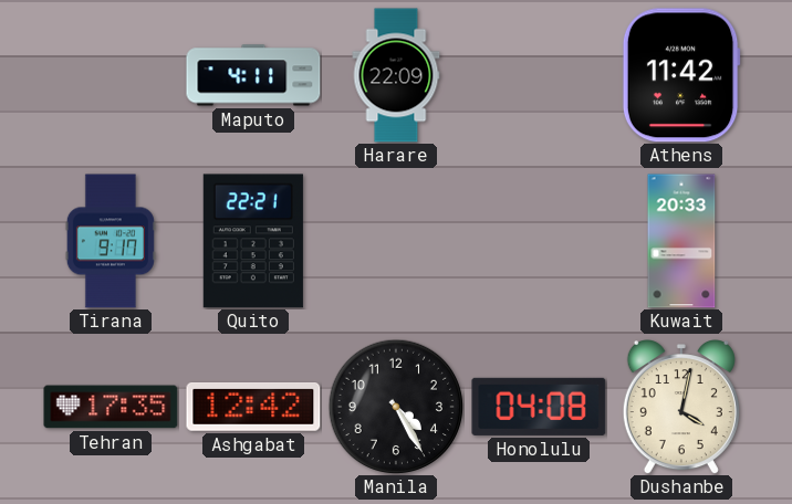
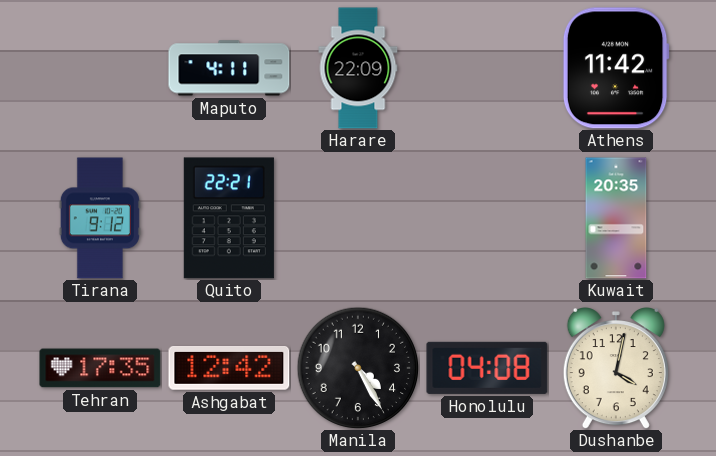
Tirana: 9:17 -> 9:12
Kuwait: 20:33 -> 20:35
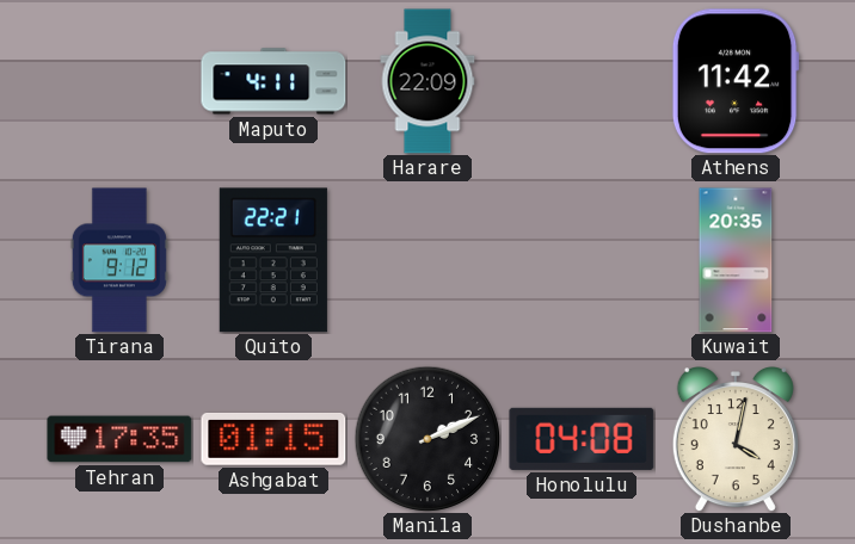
Ashgabat: 12:42 -> 01:15
Manila: 4:25 -> 2:11
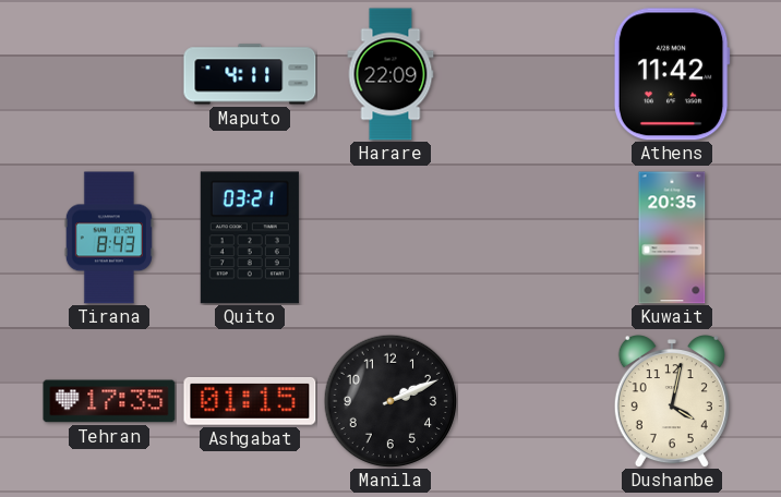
Tirana: 9:12 -> 8:43
Quito: 22:21 -> 03:21
Honolulu: 04:08 -> none
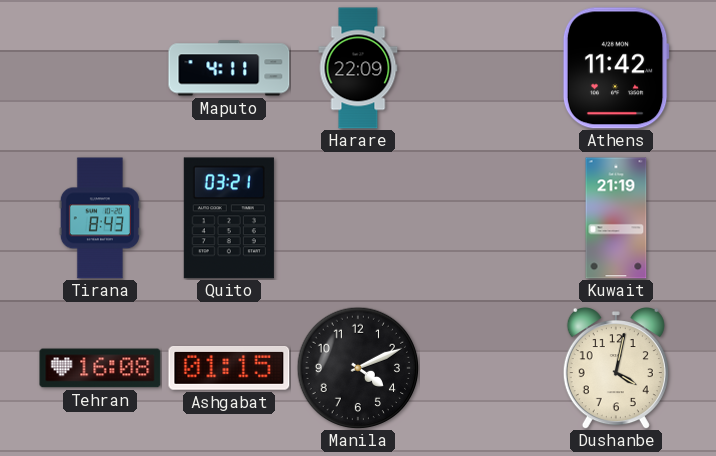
Kuwait: 20:35 -> 21:19
Tehran: 17:35 -> 16:08
Manila: 2:11 -> 4:11
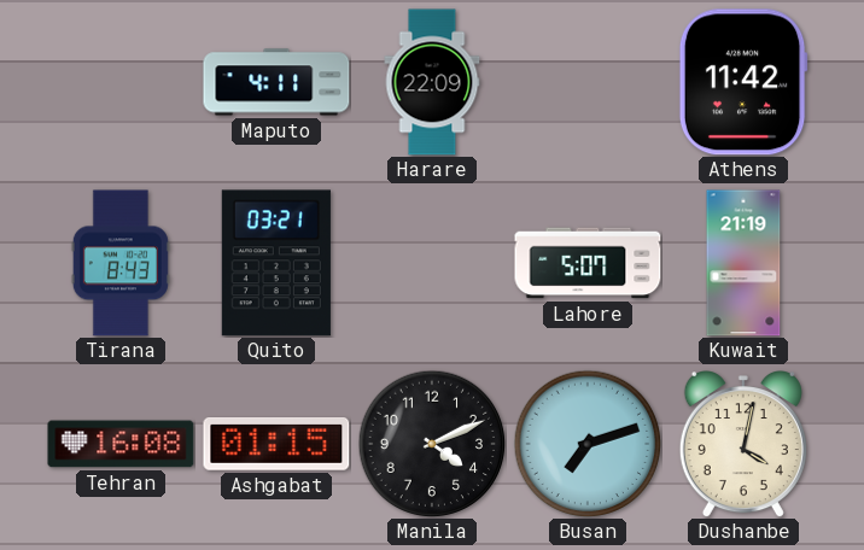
Lahore: none -> 5:07
Busan: none -> 7:12
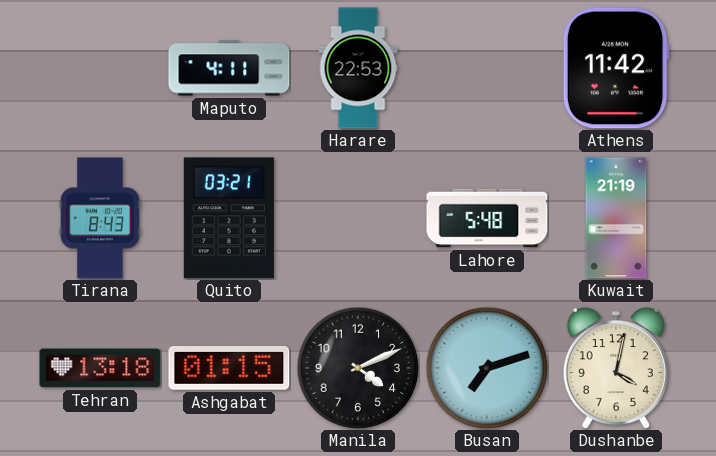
Harare: 22:09 -> 22:53
Lahore: 5:07 -> 5:48
Tehran: 16:08 -> 13:18
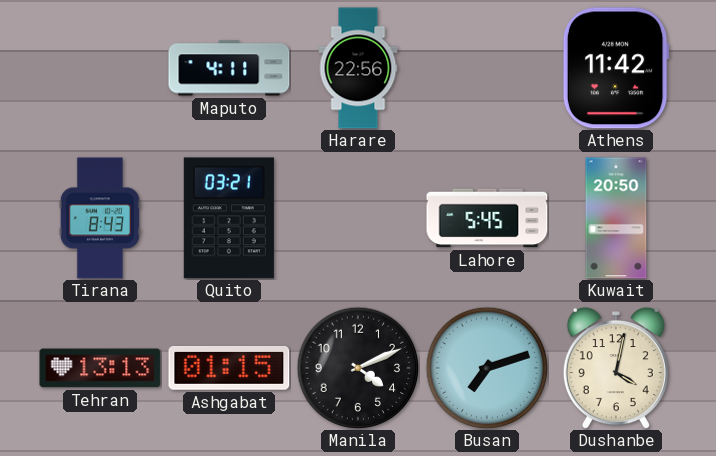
Harare: 22:53 -> 22:56
Lahore: 5:48 -> 5:45
Kuwait: 21:19 -> 20:50
Tehran: 13:18 -> 13:13
